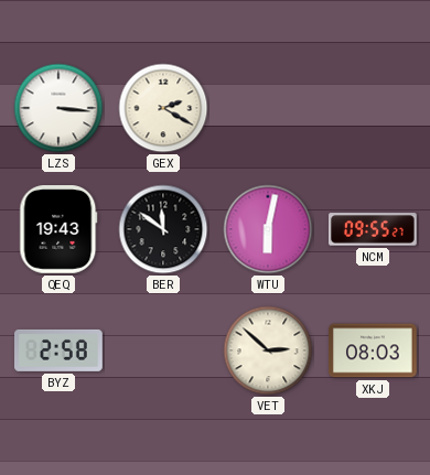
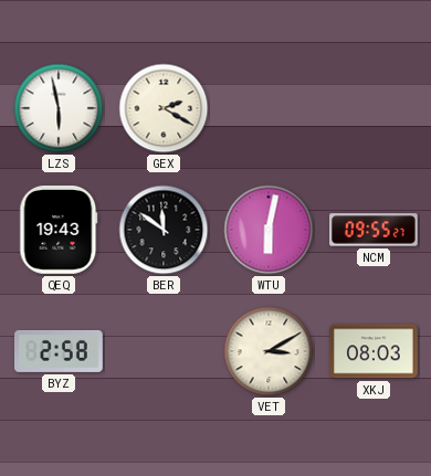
LZS: 3:16 -> 5:58
VET: 2:52 -> 3:10
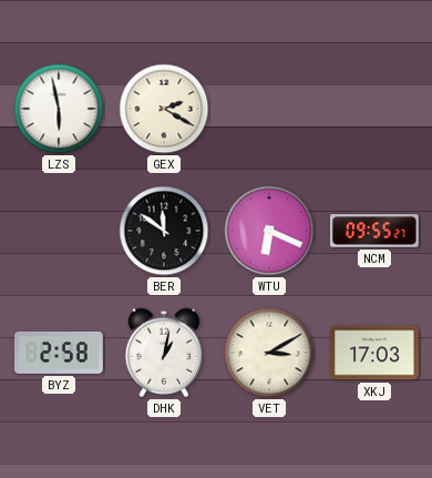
QEQ: 19:43 -> none
WTU: 6:02 -> 6:19
DHK: none -> 1:02
XKJ: 08:03 -> 17:03
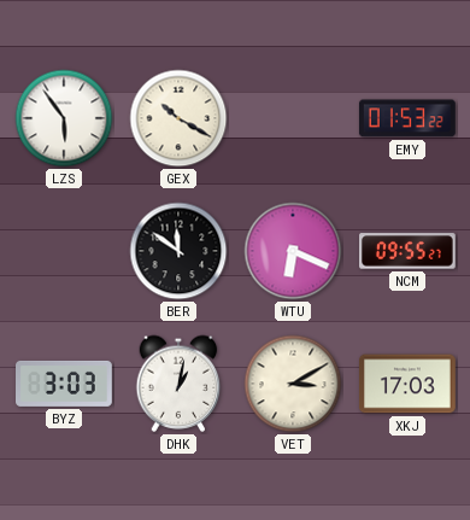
LZS: 5:58 -> 5:54
GEX: 2:20 -> 10:20
EMY: none -> 01:53
BYZ: 2:58 -> 3:03
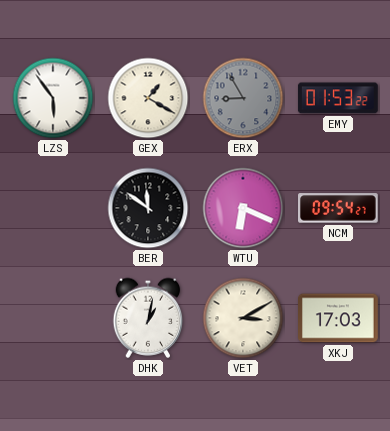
GEX: 10:20 -> 1:20
ERX: none -> 8:55
NCM: 09:55 -> 09:54
BYZ: 3:03 -> none
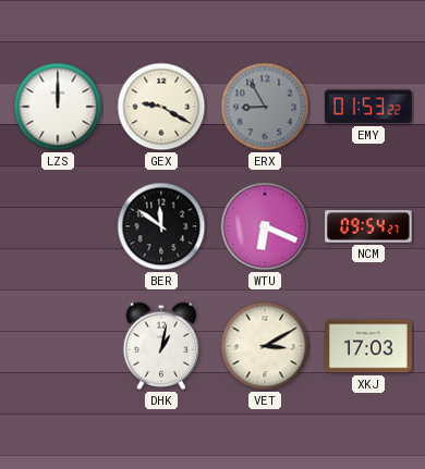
LZS: 5:54 -> 12:00
GEX: 1:20 -> 9:20
